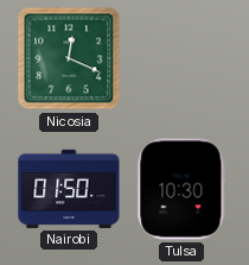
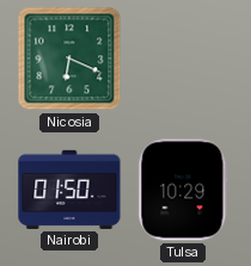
Nicosia: 12:19 -> 6:19
Tulsa: 10:30 -> 10:29
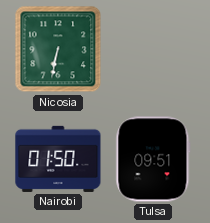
Nicosia: 6:19 -> 6:32
Tulsa: 10:29 -> 09:51
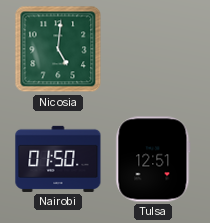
Nicosia: 6:32 -> 5:01
Tulsa: 09:51 -> 12:51
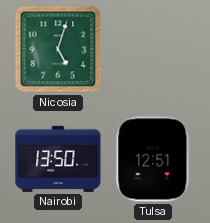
Nicosia: 5:01 -> 5:03
Nairobi: 01:50 -> 13:50
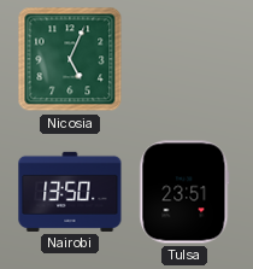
Nicosia: 5:03 -> 5:04
Tulsa: 12:51 -> 23:51
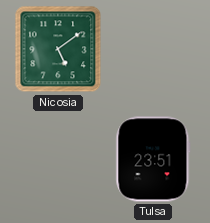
Nicosia: 5:04 -> 5:09
Nairobi: 13:50 -> none
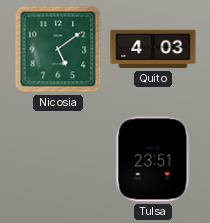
Quito: none -> 4:03
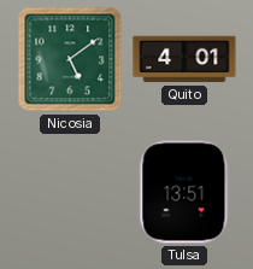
Quito: 4:03 -> 4:01
Tulsa: 23:51 -> 13:51
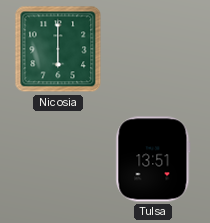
Nicosia: 5:09 -> 6:00
Quito: 4:01 -> none
